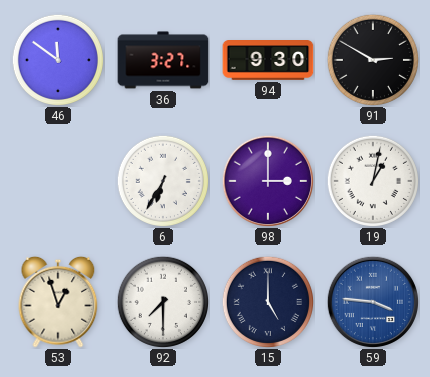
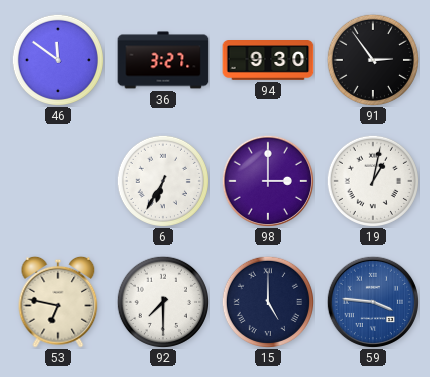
91: 2:50 -> 2:54
53: 12:57 -> 6:47
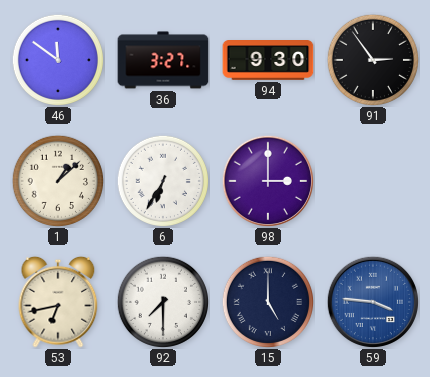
1: none -> 1:08
19: 1:02 -> none
53: 6:47 -> 6:43
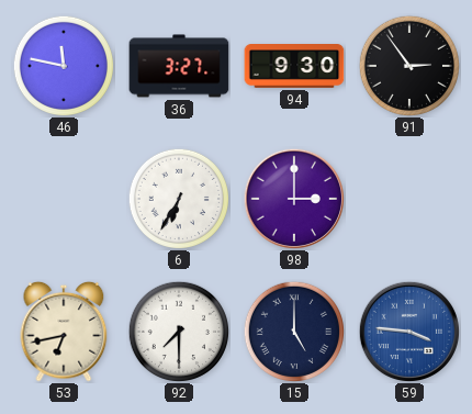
46: 11:51 -> 11:47
1: 1:08 -> none
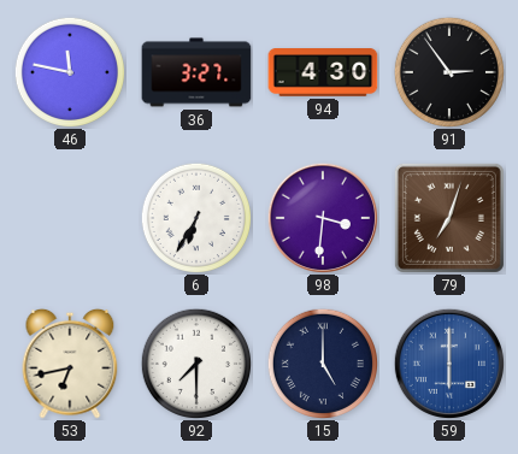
94: 9:30 -> 4:30
98: 3:00 -> 3:31
79: none -> 7:03
59: 3:46 -> 6:00
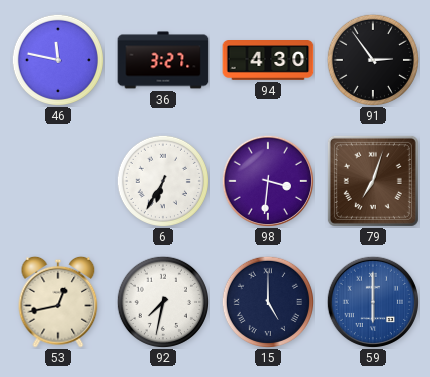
53: 6:43 -> 12:43
92: 7:30 -> 7:32
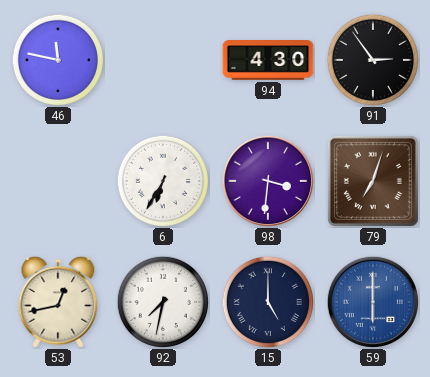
36: 3:27 -> none
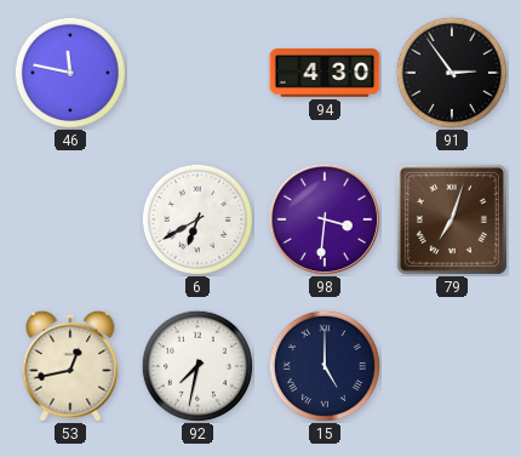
6: 6:35 -> 6:40
59: 6:00 -> none
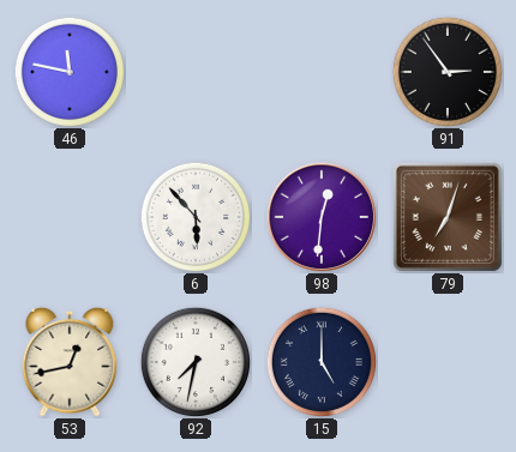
94: 4:30 -> none
6: 6:40 -> 5:53
98: 3:31 -> 12:31
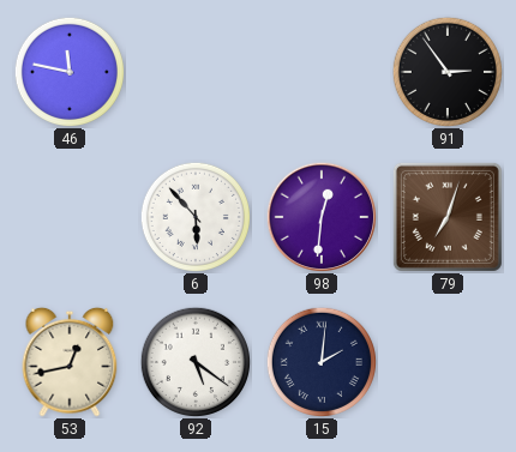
92: 7:32 -> 5:21
15: 5:00 -> 2:01
